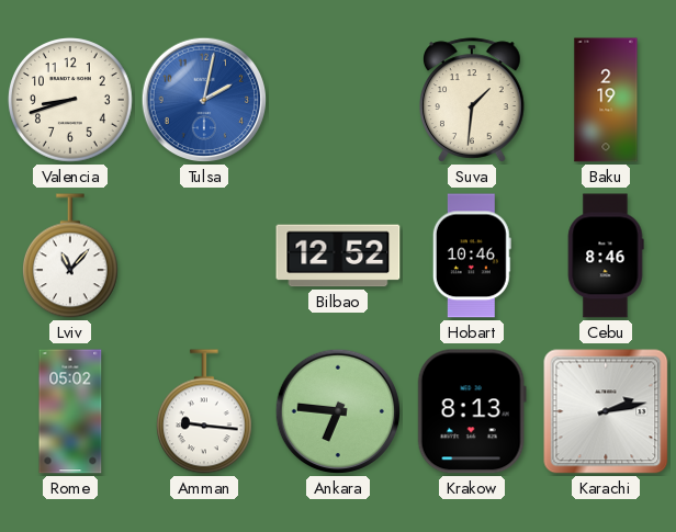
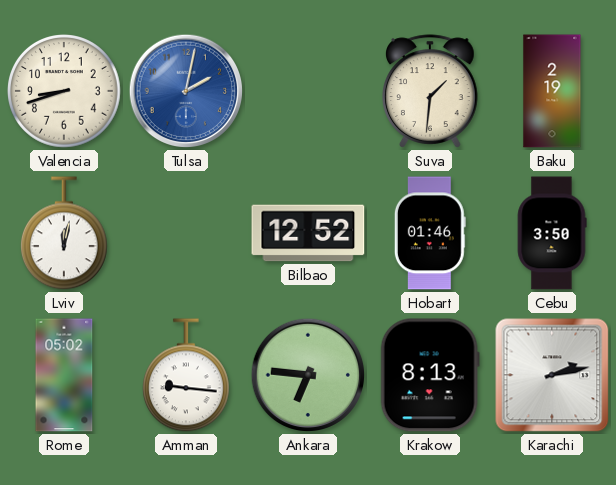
Lviv: 11:07 -> 12:02
Hobart: 10:46 -> 01:46
Cebu: 8:46 -> 3:50
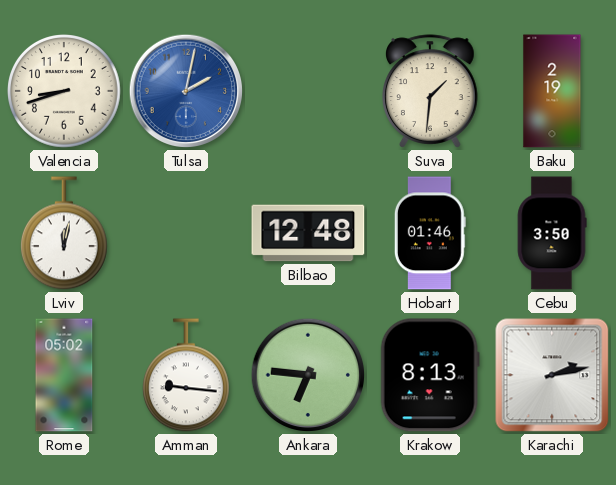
Bilbao: 12:52 -> 12:48
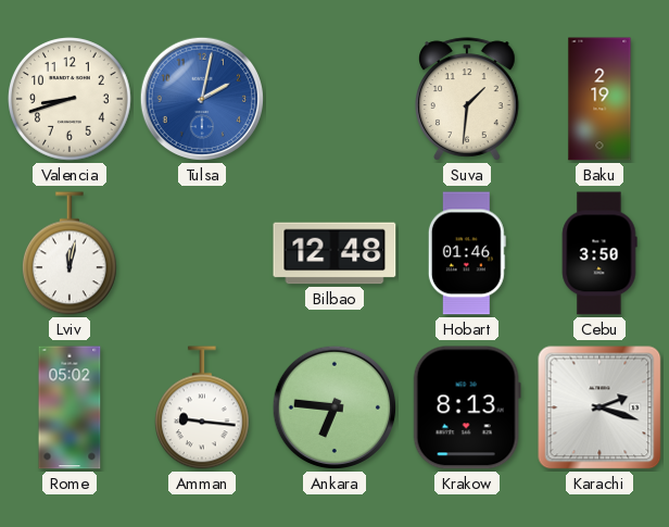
Karachi: 2:13 -> 2:18
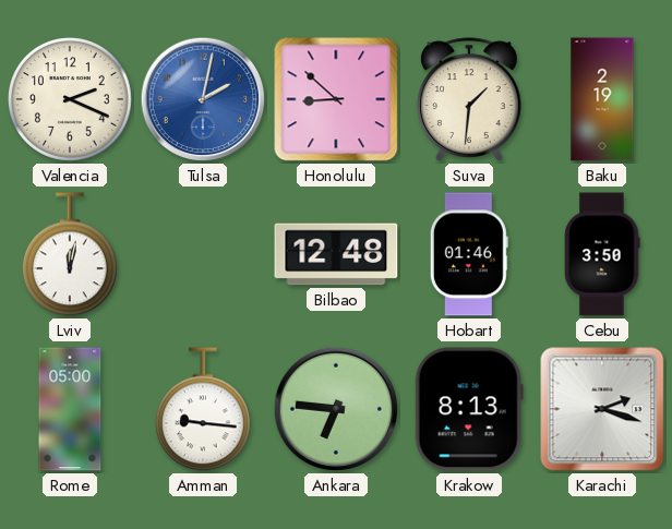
Valencia: 8:42 -> 2:19
Honolulu: none -> 8:52
Rome: 05:02 -> 05:00
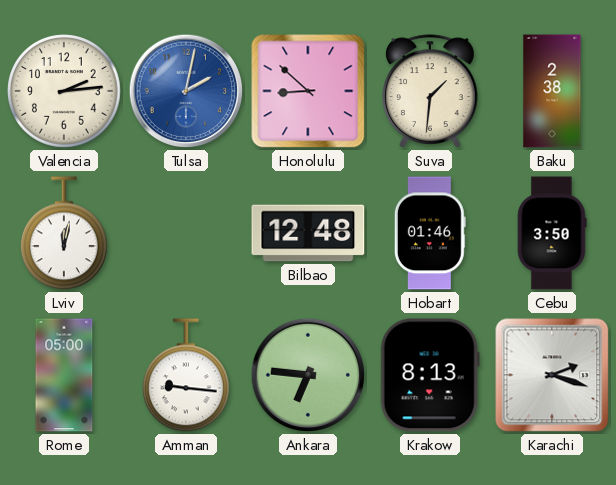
Valencia: 2:19 -> 2:14
Baku: 2:19 -> 2:38
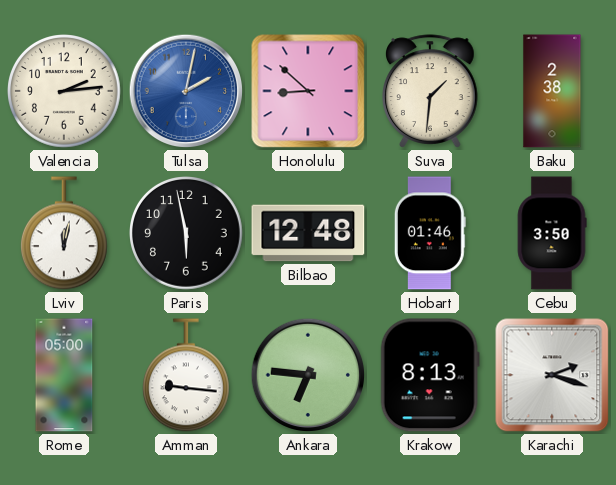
Paris: none -> 5:58
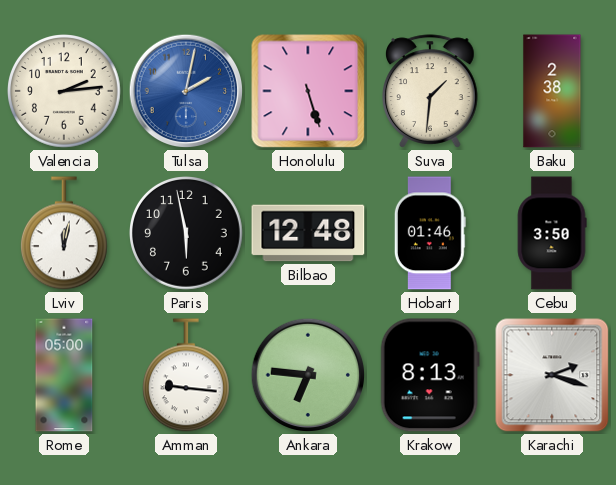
Honolulu: 8:52 -> 5:27
